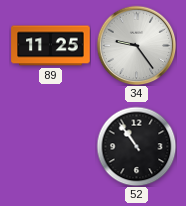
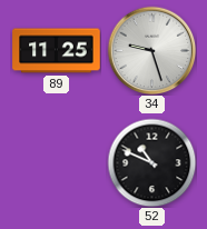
34: 9:24 -> 9:27
52: 10:54 -> 10:49
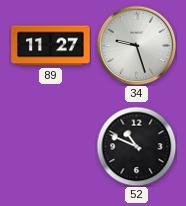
89: 11:25 -> 11:27
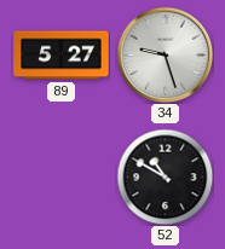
89: 11:27 -> 5:27
52: 10:49 -> 10:50
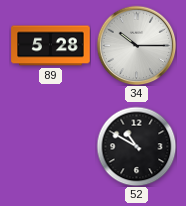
89: 5:27 -> 5:28
34: 9:27 -> 10:15
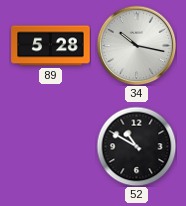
34: 10:15 -> 10:17
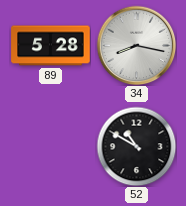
34: 10:17 -> 8:17
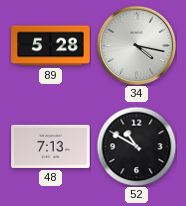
34: 8:17 -> 4:17
48: none -> 7:13
